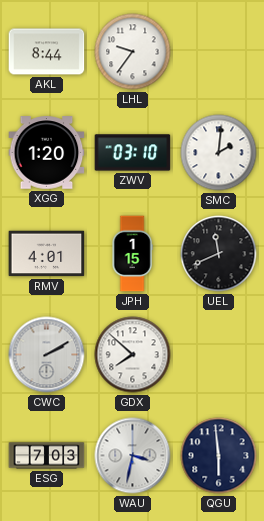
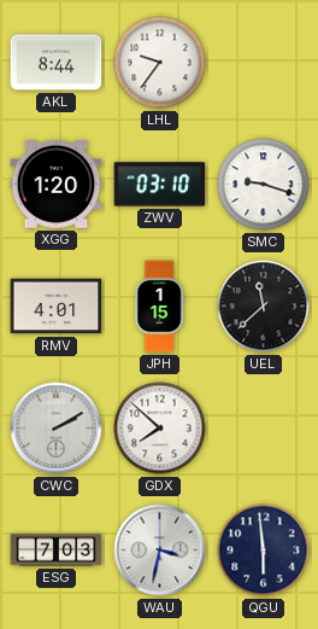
SMC: 2:01 -> 9:18
UEL: 11:41 -> 11:38
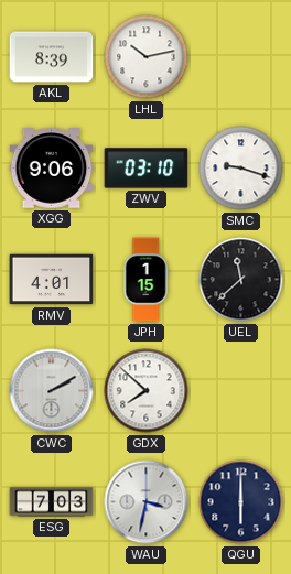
AKL: 8:44 -> 8:39
LHL: 9:36 -> 10:13
XGG: 1:20 -> 9:06
QGU: 5:59 -> 6:00
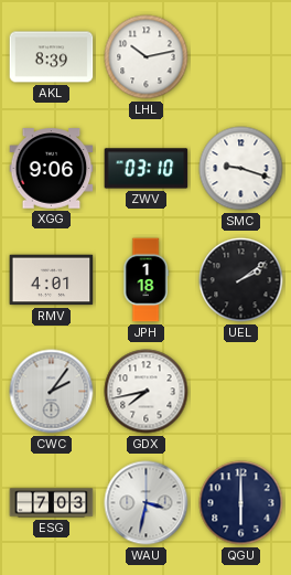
JPH: 1:15 -> 1:18
UEL: 11:38 -> 2:09
CWC: 2:10 -> 2:06
GDX: 7:52 -> 7:43
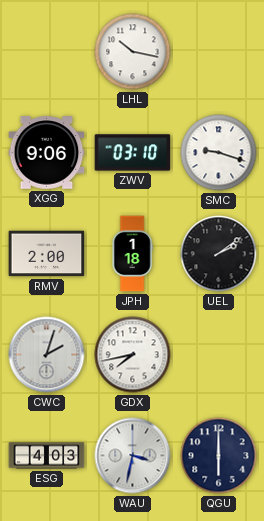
AKL: 8:39 -> none
LHL: 10:13 -> 10:17
RMV: 4:01 -> 2:00
CWC: 2:06 -> 2:03
ESG: 7:03 -> 4:03
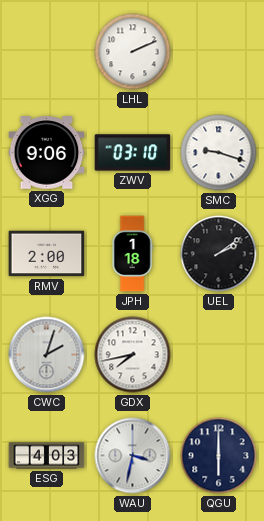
LHL: 10:17 -> 2:11
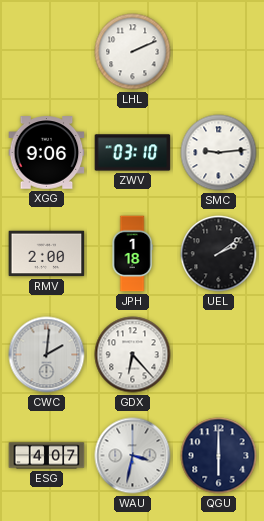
SMC: 9:18 -> 9:14
CWC: 2:03 -> 2:01
GDX: 7:43 -> 6:23
ESG: 4:03 -> 4:07
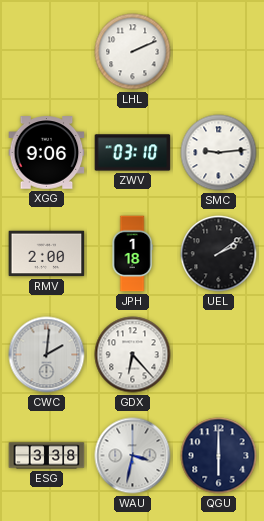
ESG: 4:07 -> 3:38
